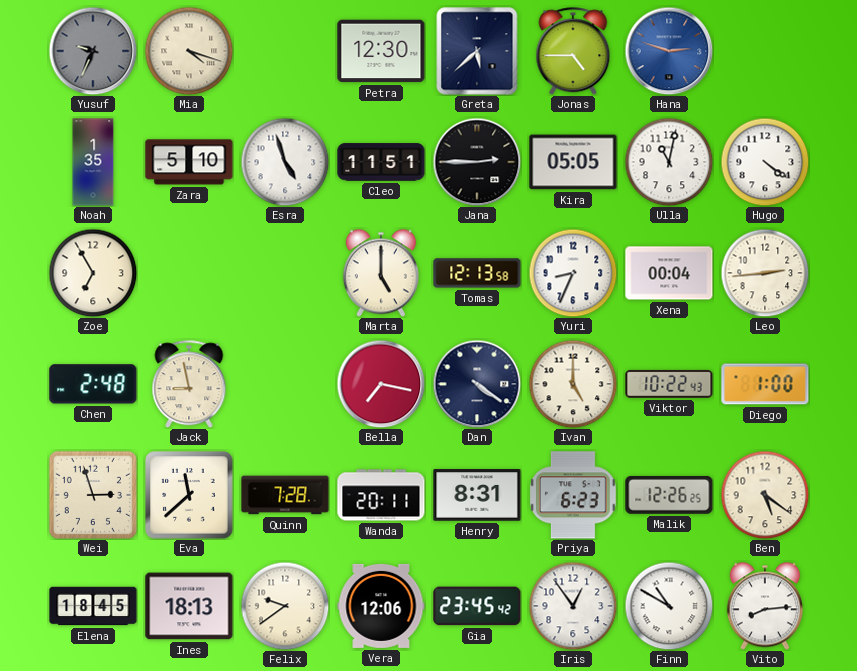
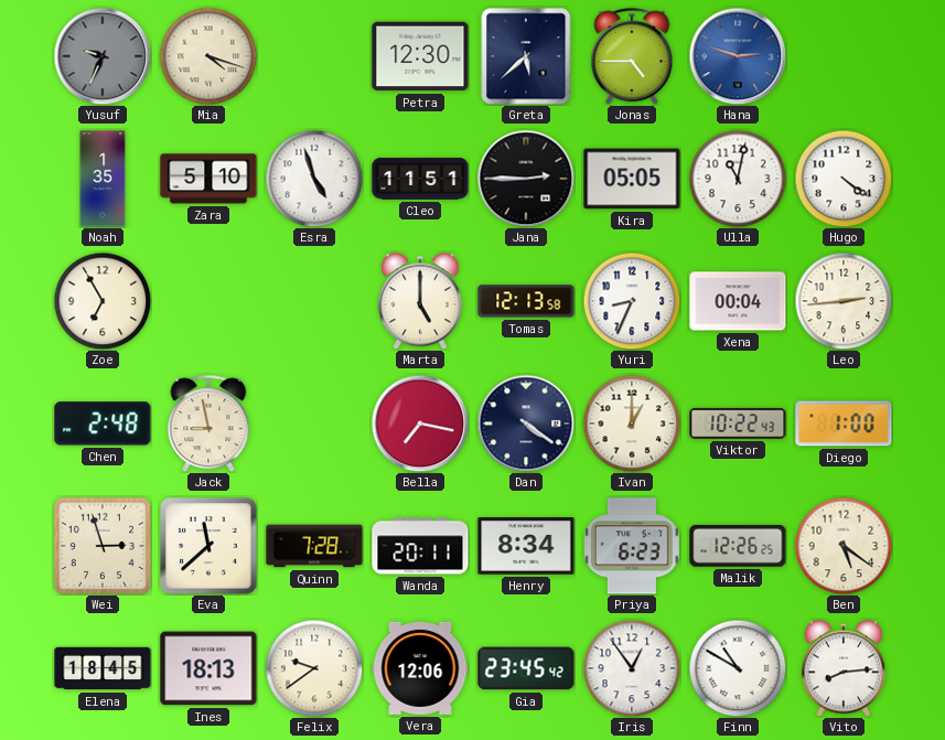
Ivan: 5:00 -> 1:00
Henry: 8:31 -> 8:34
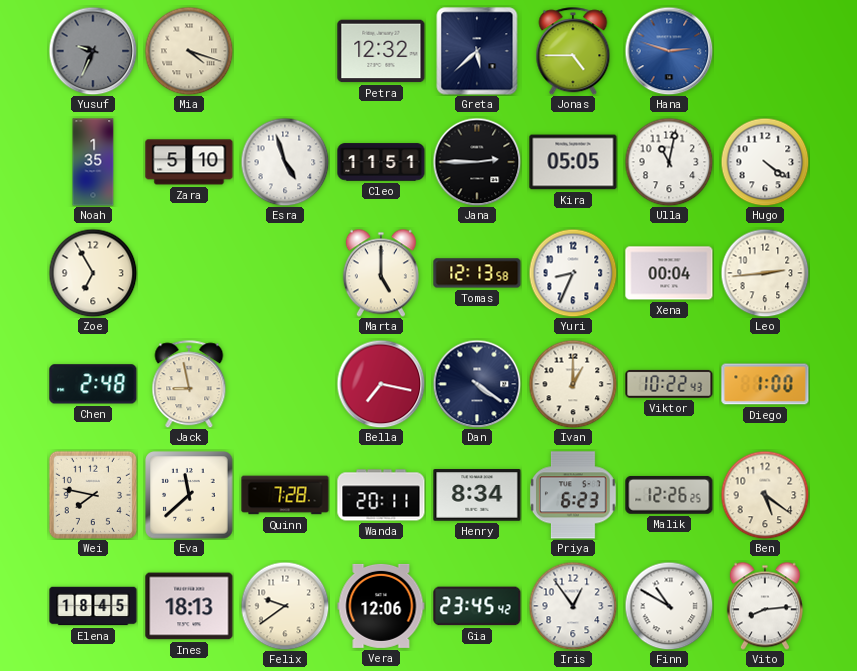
Petra: 12:30 -> 12:32
Wei: 2:57 -> 7:47
